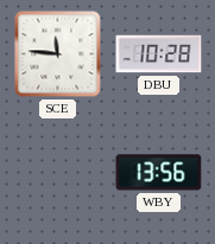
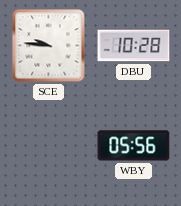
SCE: 11:46 -> 9:46
WBY: 13:56 -> 05:56
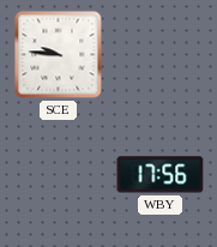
DBU: 10:28 -> none
WBY: 05:56 -> 17:56
